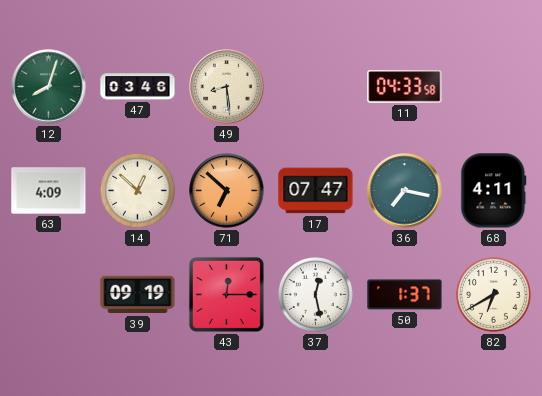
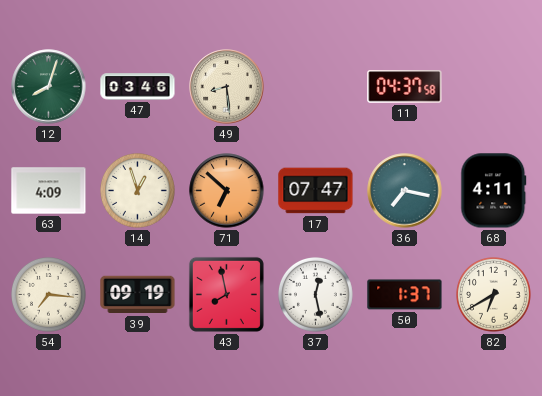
11: 04:33 -> 04:37
14: 12:52 -> 12:57
54: none -> 7:16
43: 12:15 -> 7:58
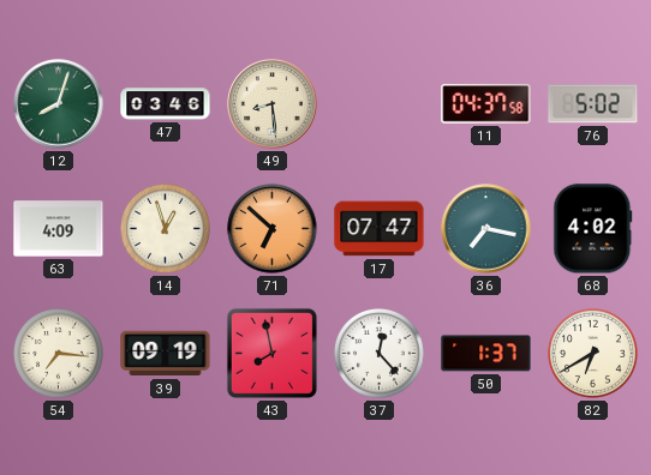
76: none -> 5:02
68: 4:11 -> 4:02
37: 12:28 -> 12:23
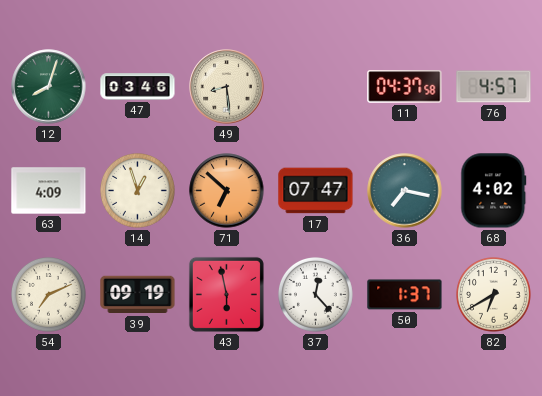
76: 5:02 -> 4:57
54: 7:16 -> 7:11
43: 7:58 -> 5:58
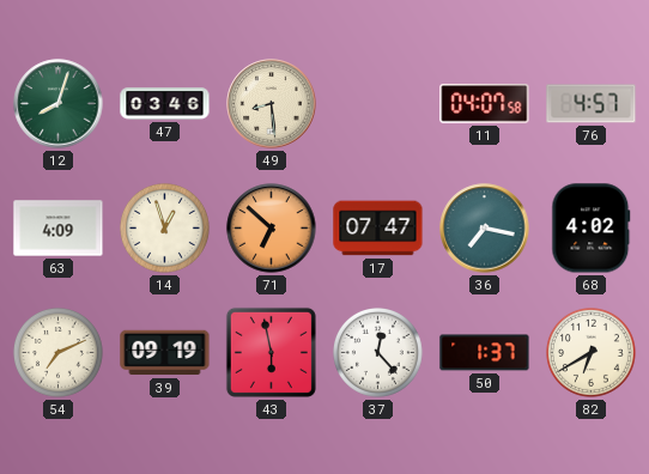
11: 04:37 -> 04:07
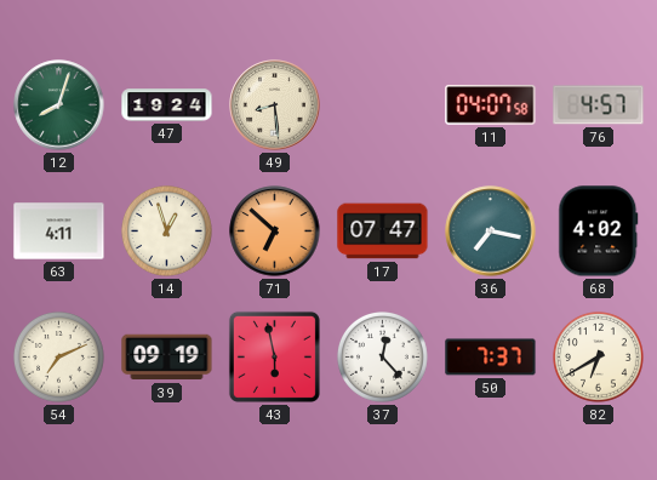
47: 03:46 -> 19:24
63: 4:09 -> 4:11
50: 1:37 -> 7:37
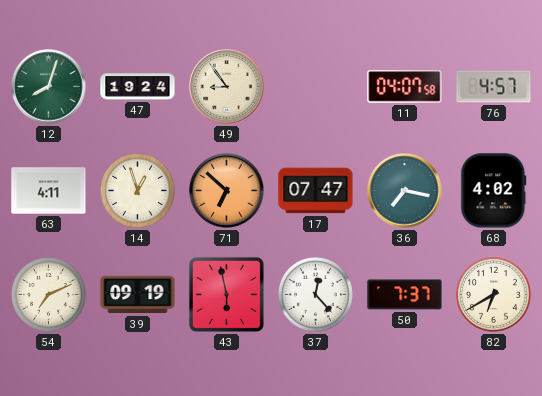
49: 8:29 -> 8:54
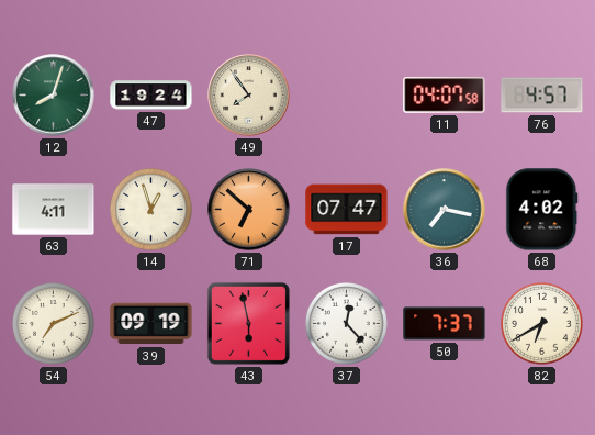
49: 8:54 -> 7:54
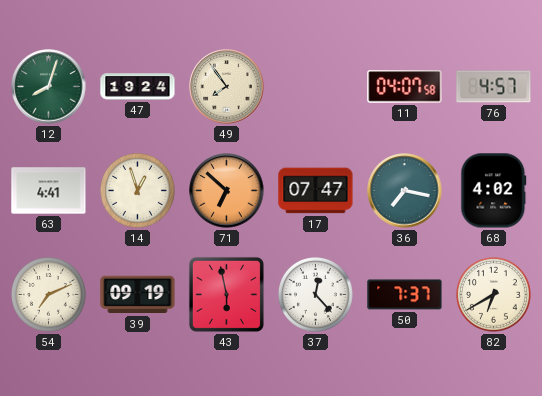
63: 4:11 -> 4:41
